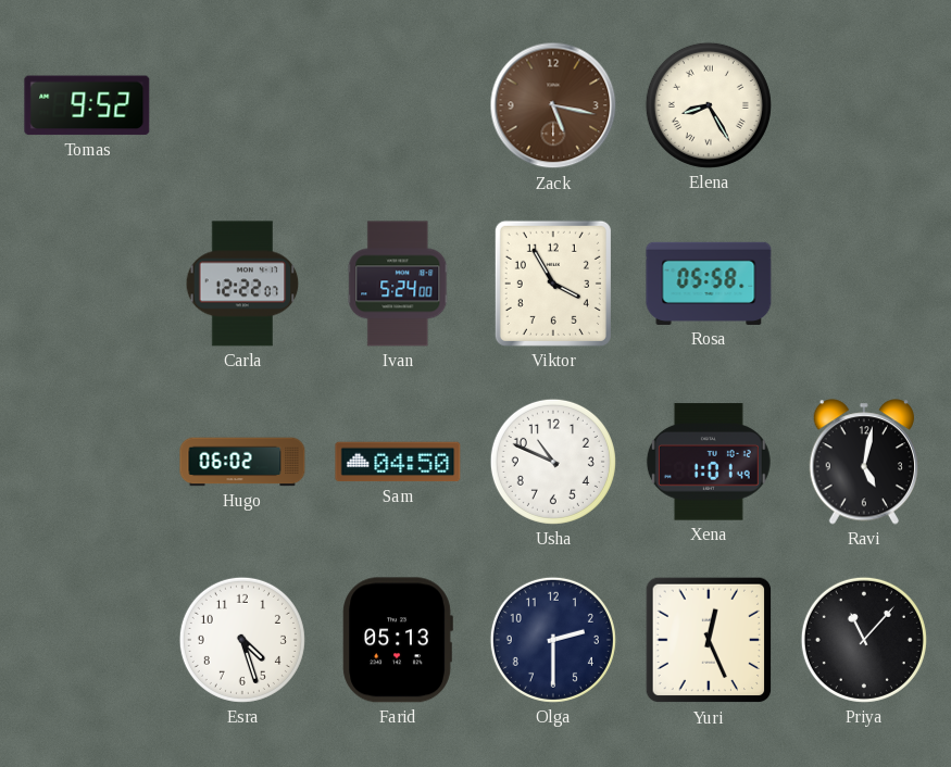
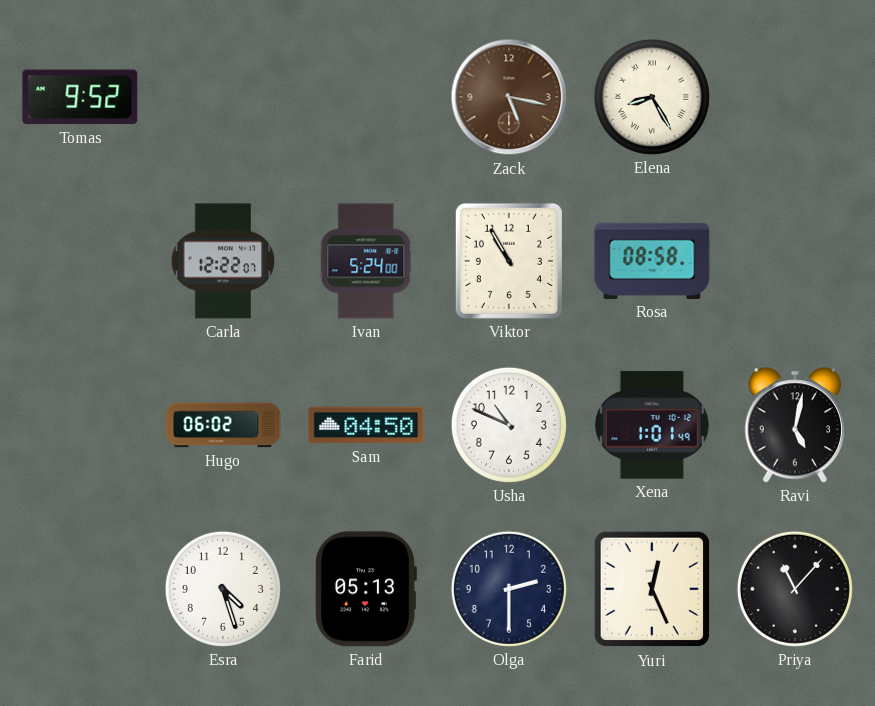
Viktor: 3:55 -> 10:55
Rosa: 05:58 -> 08:58
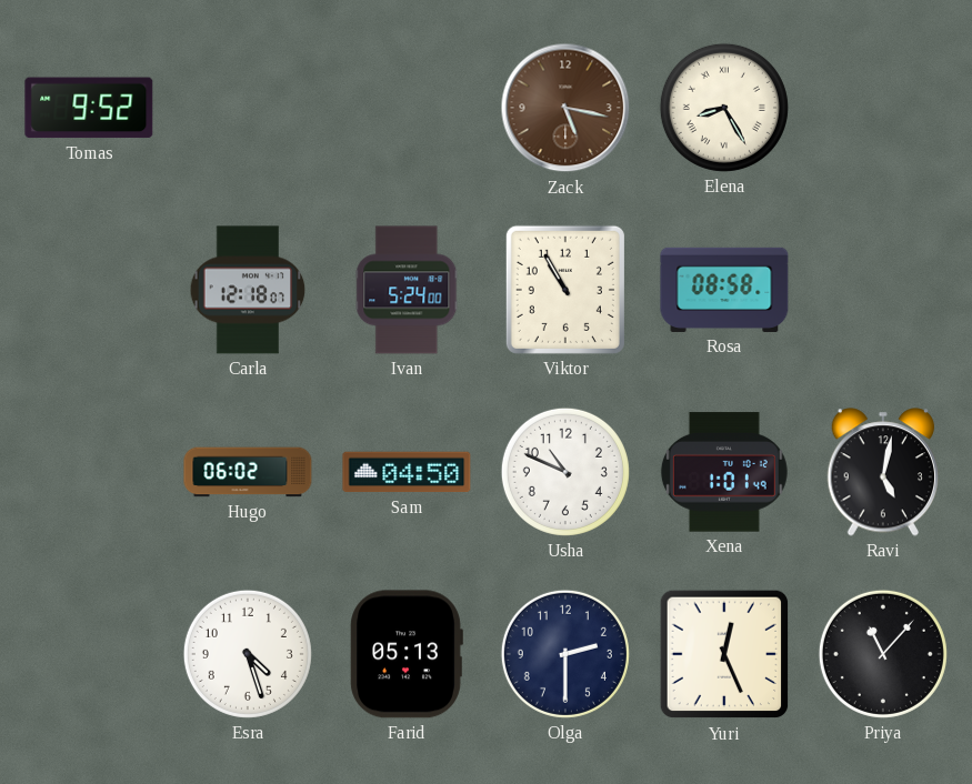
Carla: 12:22 -> 12:18
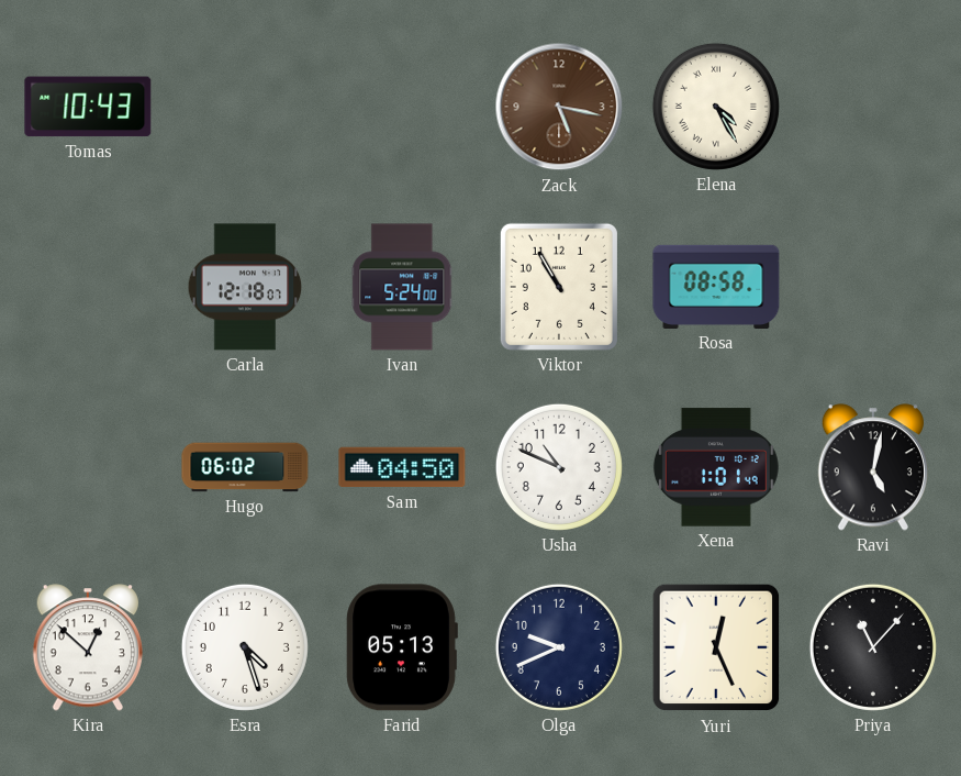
Tomas: 9:52 -> 10:43
Elena: 8:25 -> 4:25
Kira: none -> 12:52
Olga: 2:30 -> 9:41
